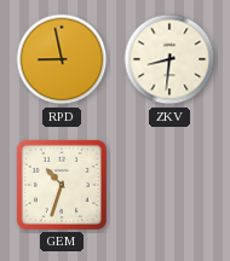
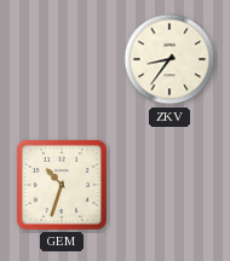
RPD: 8:58 -> none
ZKV: 8:31 -> 8:36
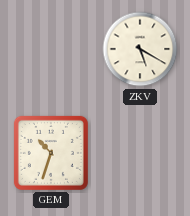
ZKV: 8:36 -> 5:20
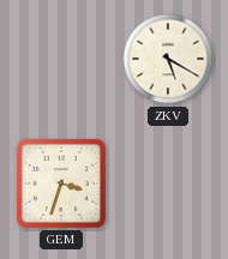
GEM: 10:33 -> 3:33
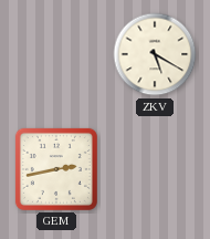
GEM: 3:33 -> 2:43
